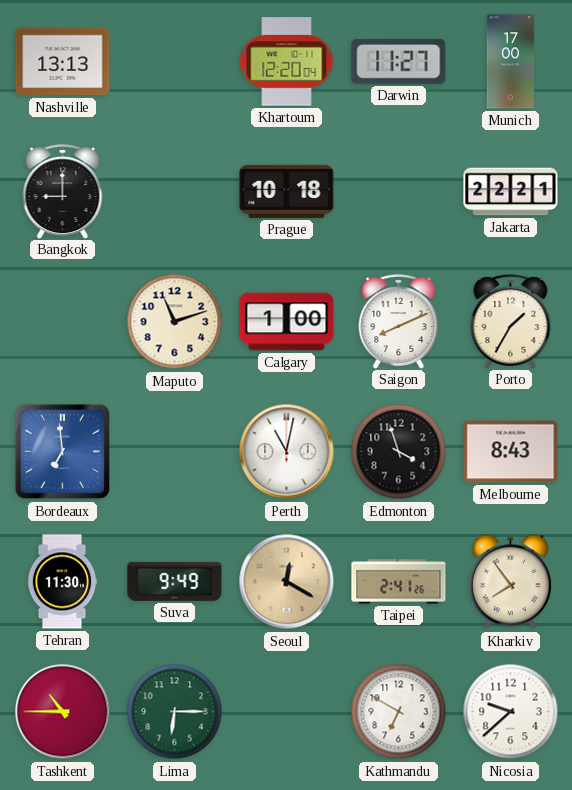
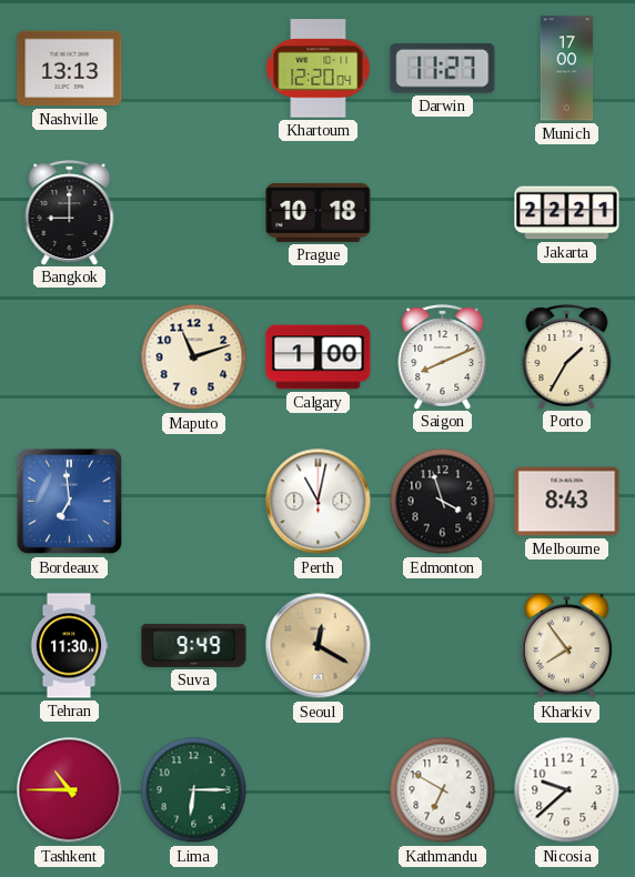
Taipei: 2:41 -> none
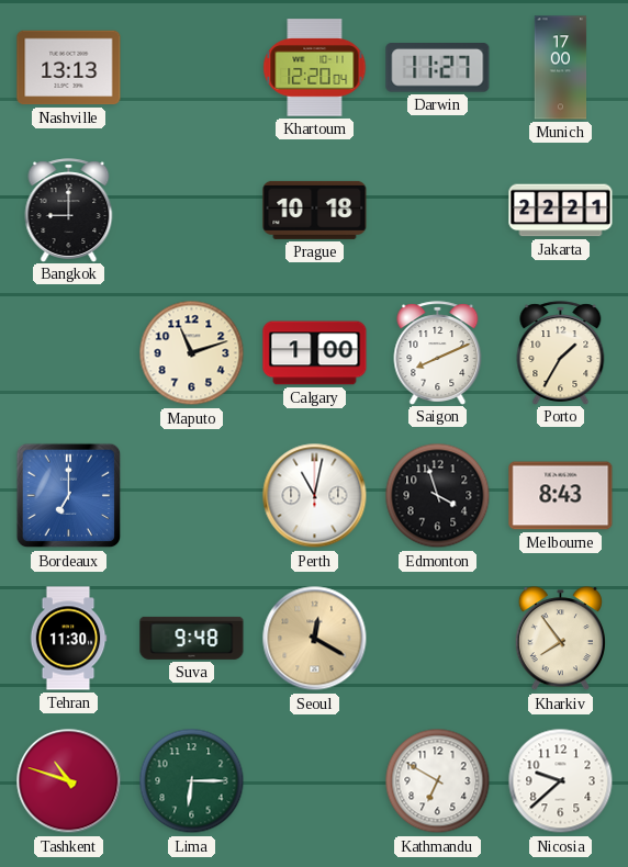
Bordeaux: 6:59 -> 7:00
Suva: 9:49 -> 9:48
Tashkent: 10:45 -> 10:48
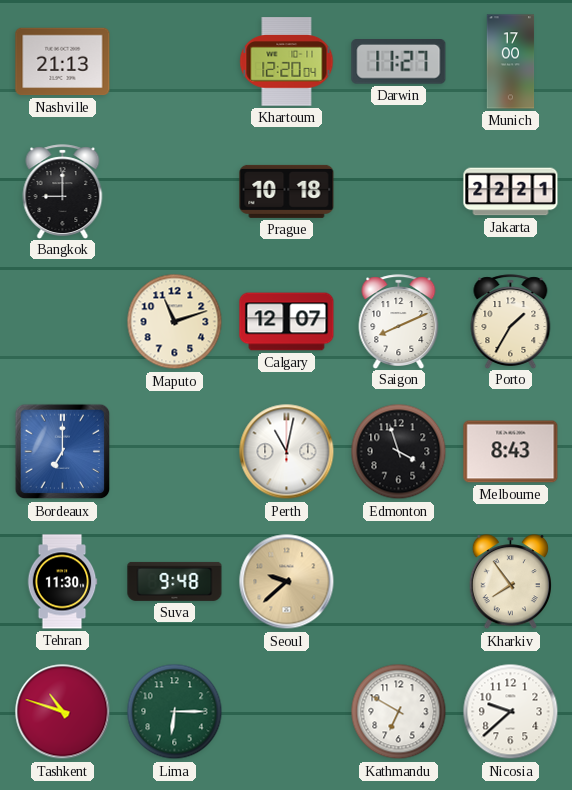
Nashville: 13:13 -> 21:13
Calgary: 1:00 -> 12:07
Seoul: 12:20 -> 9:38
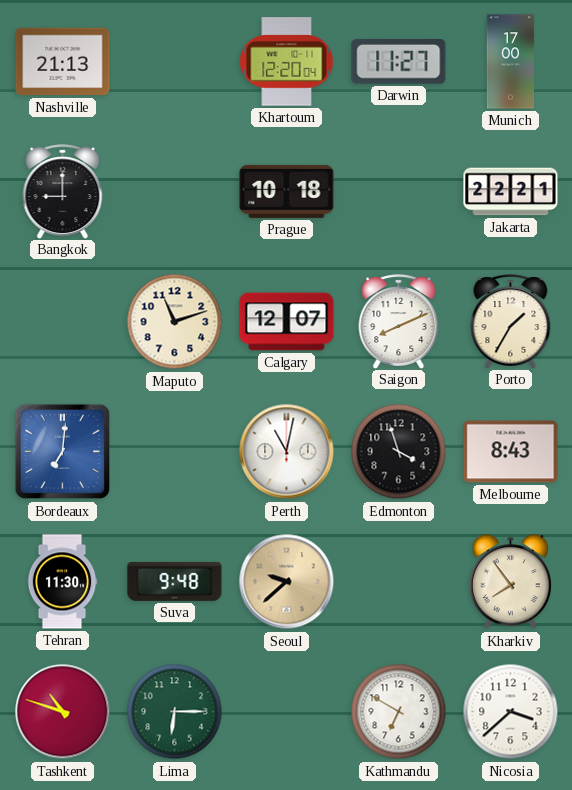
Bordeaux: 7:00 -> 7:01
Nicosia: 9:38 -> 3:38
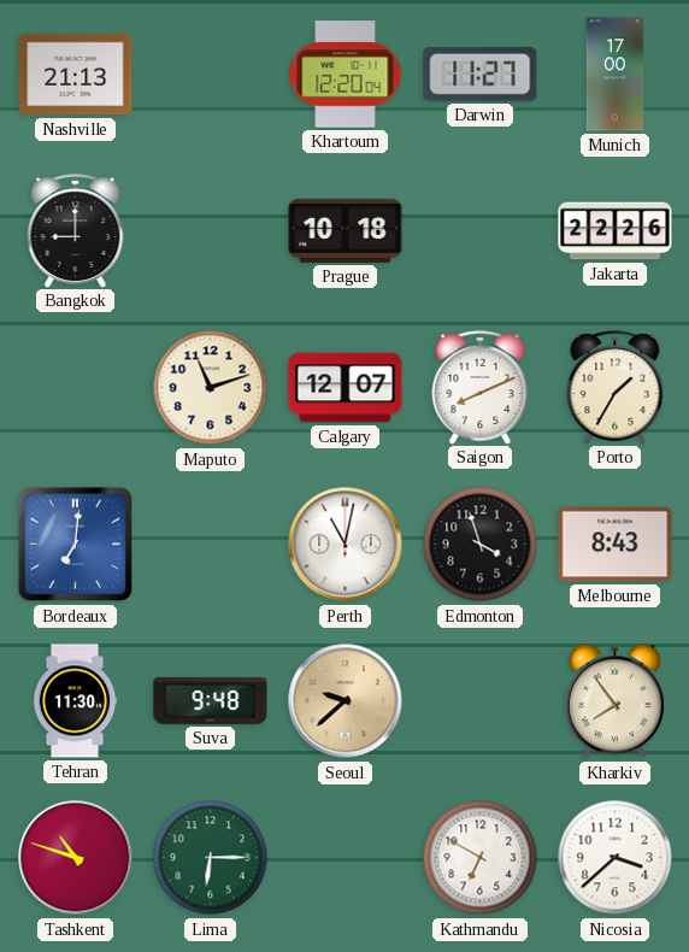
Jakarta: 22:21 -> 22:26
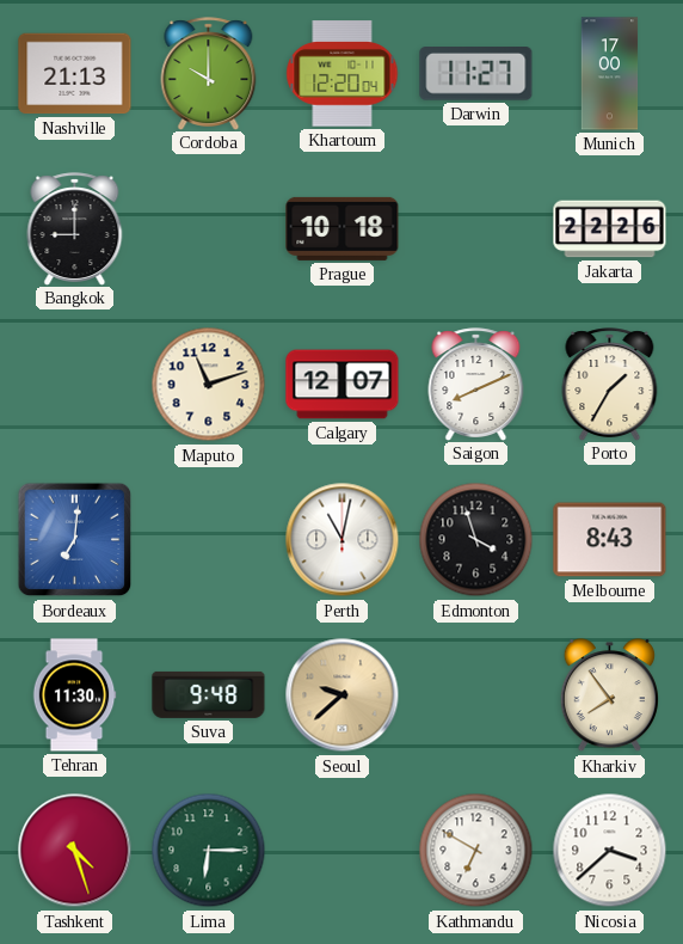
Cordoba: none -> 10:00
Tashkent: 10:48 -> 4:27
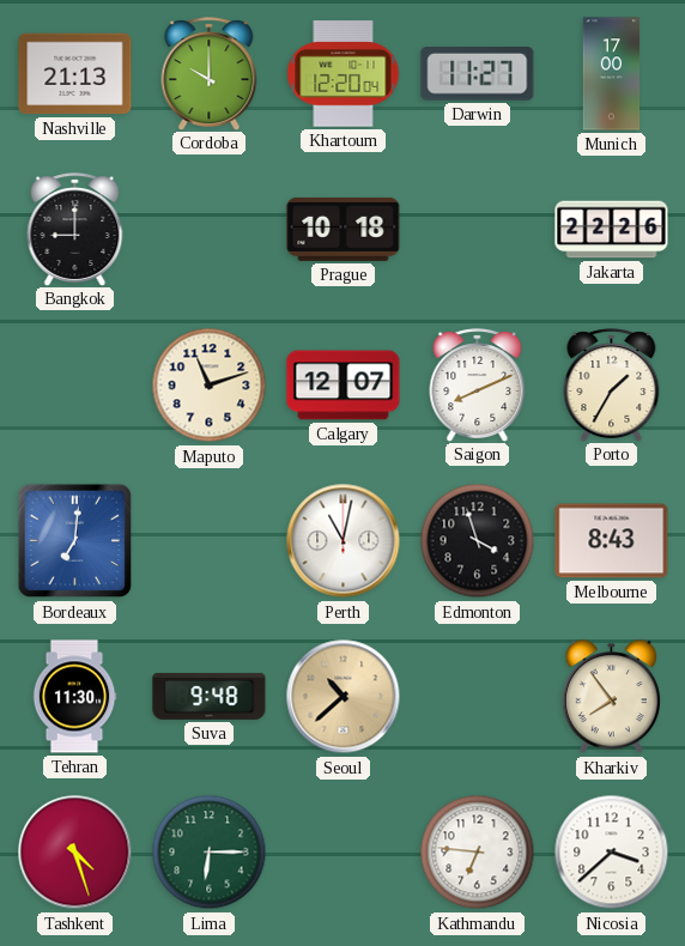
Seoul: 9:38 -> 10:38
Kathmandu: 6:50 -> 6:46
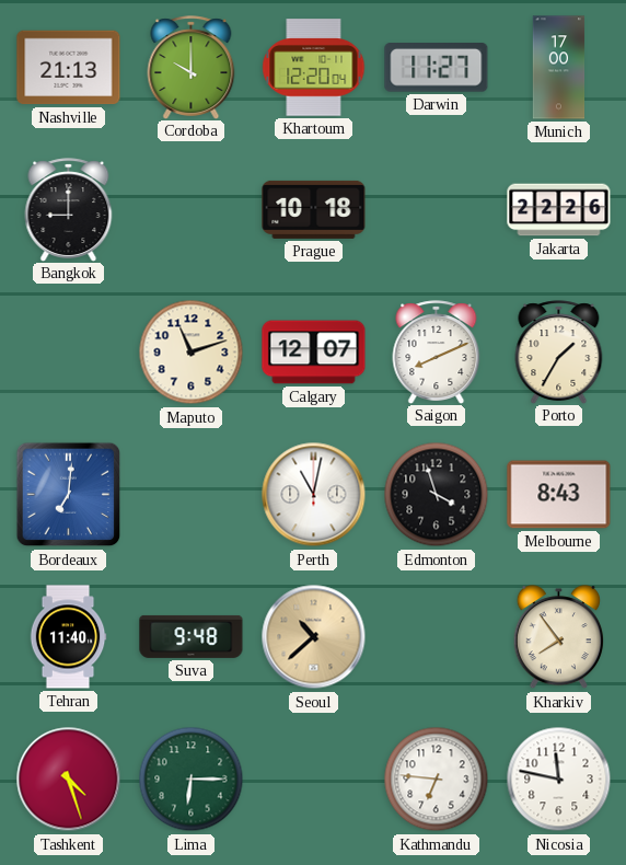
Tehran: 11:30 -> 11:40
Nicosia: 3:38 -> 11:47
